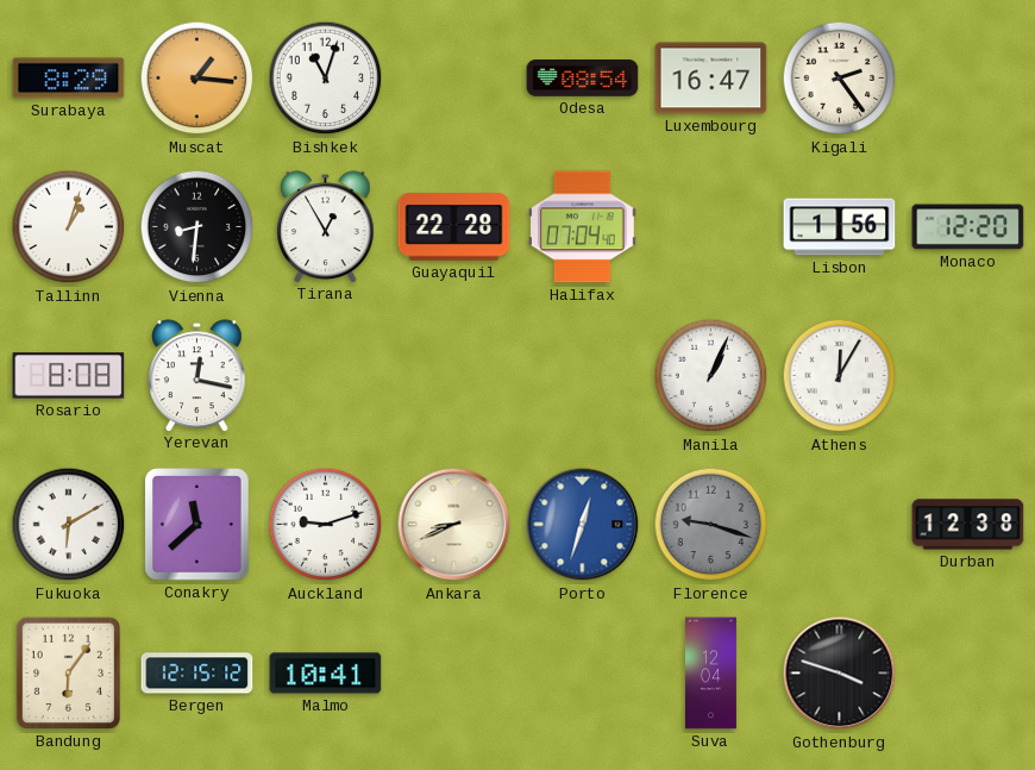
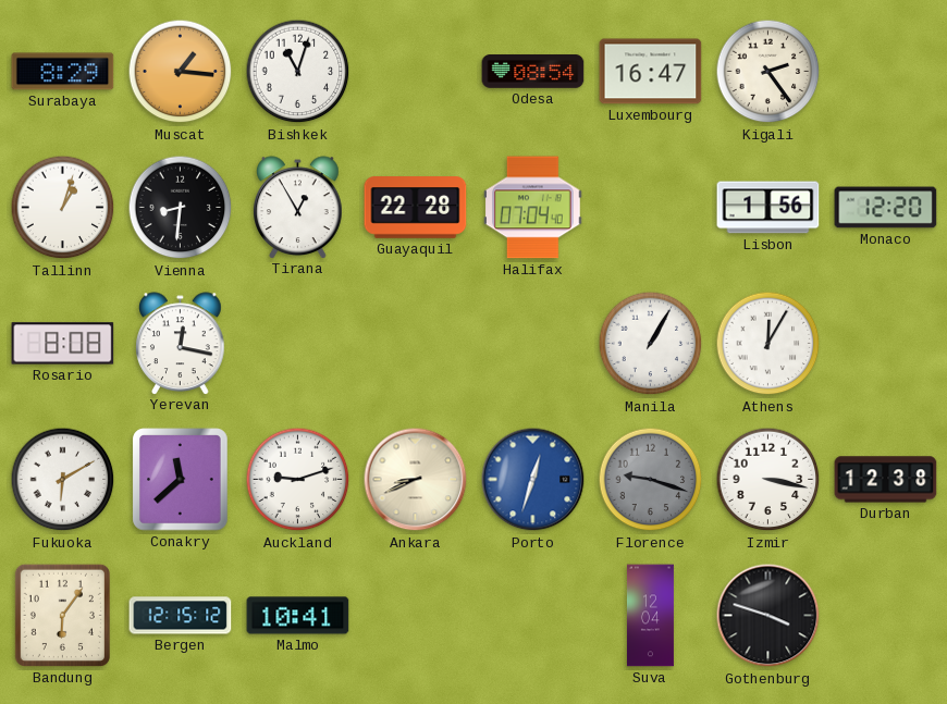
Manila: 1:04 -> 1:05
Izmir: none -> 3:17
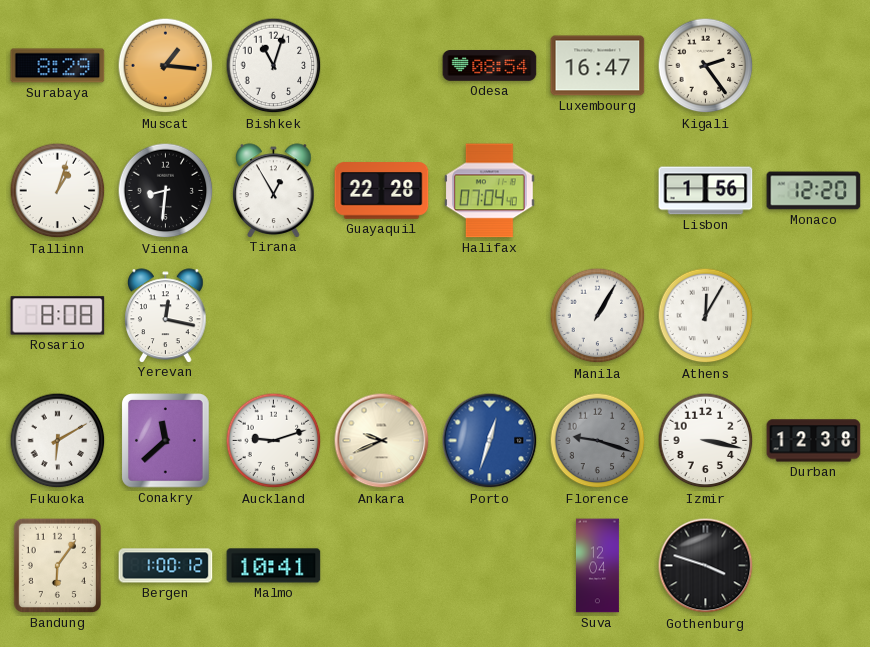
Ankara: 8:41 -> 9:41
Bergen: 12:15 -> 1:00
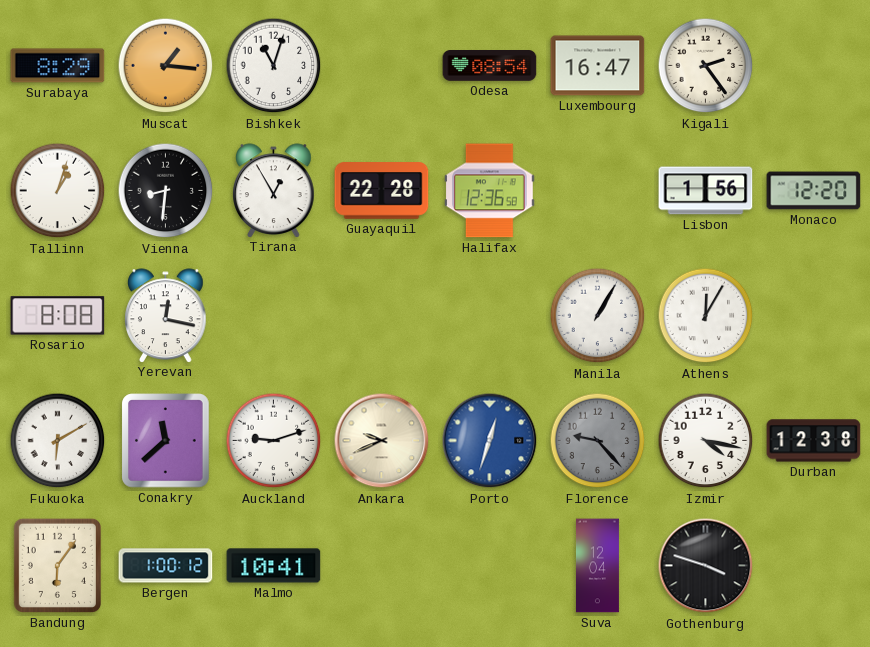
Halifax: 07:04 -> 12:36
Florence: 9:18 -> 9:23
Izmir: 3:17 -> 4:17
